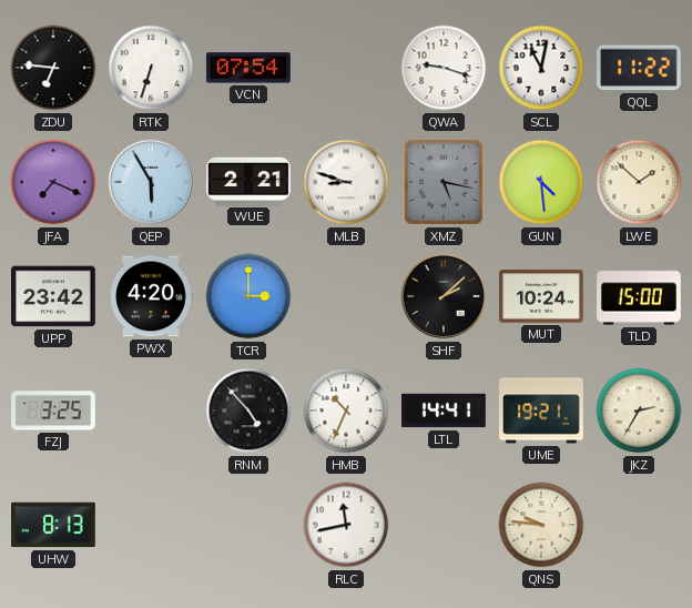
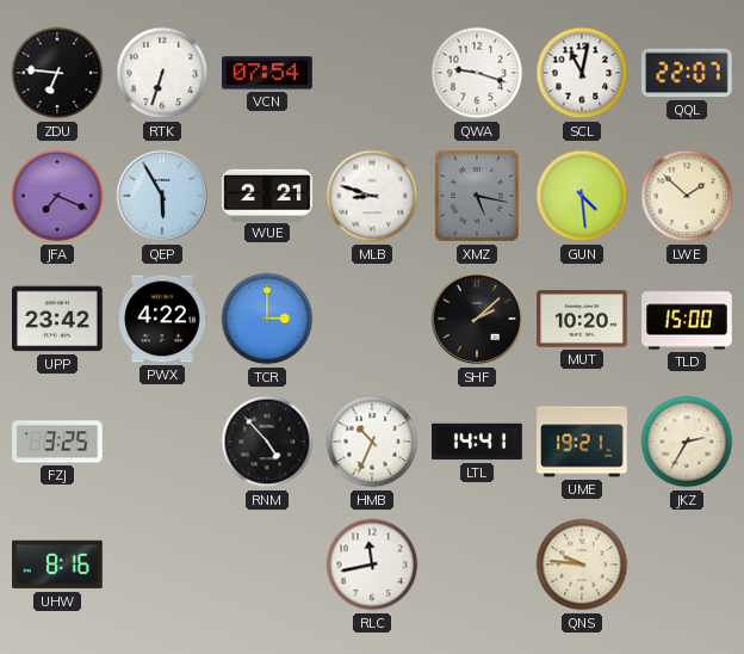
QQL: 11:22 -> 22:07
PWX: 4:20 -> 4:22
MUT: 10:24 -> 10:20
UHW: 8:13 -> 8:16
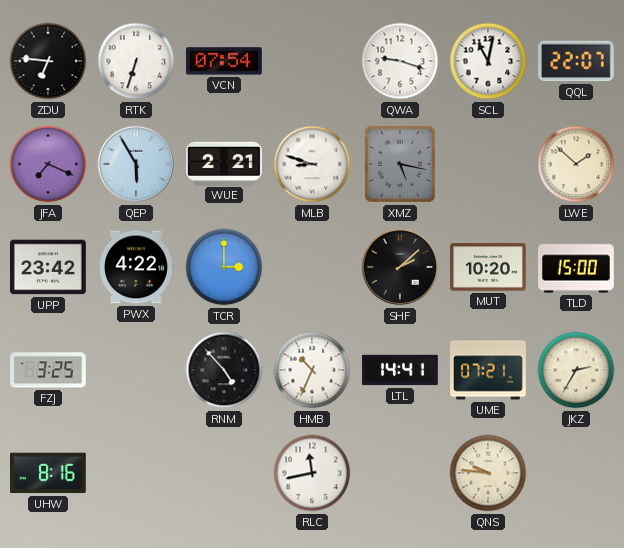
GUN: 4:29 -> none
UME: 19:21 -> 07:21
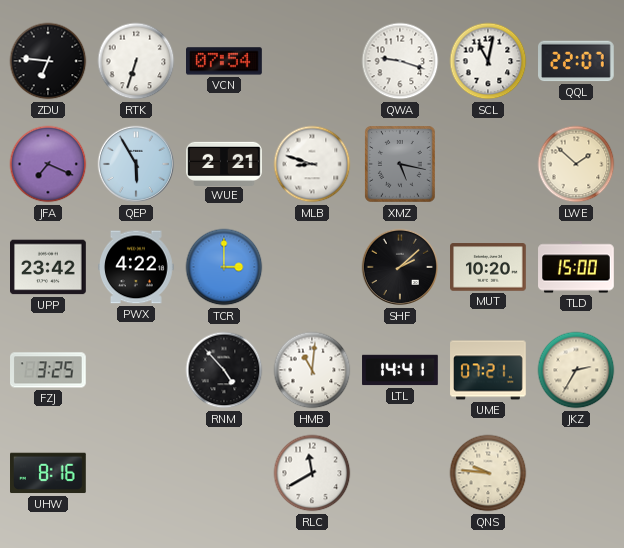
HMB: 10:34 -> 11:01
RLC: 11:43 -> 11:40
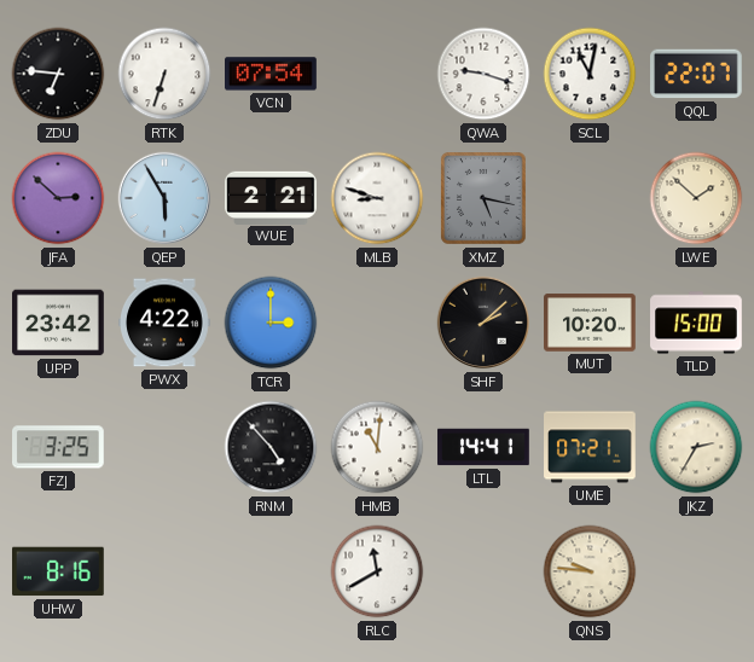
JFA: 7:19 -> 2:52
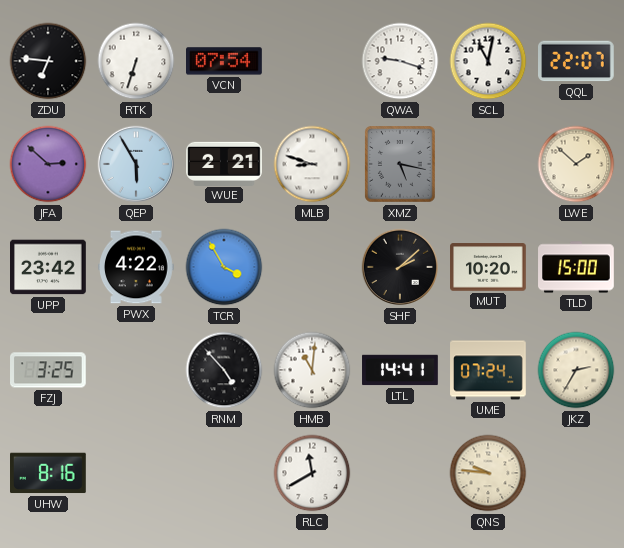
TCR: 3:00 -> 3:55
UME: 07:21 -> 07:24
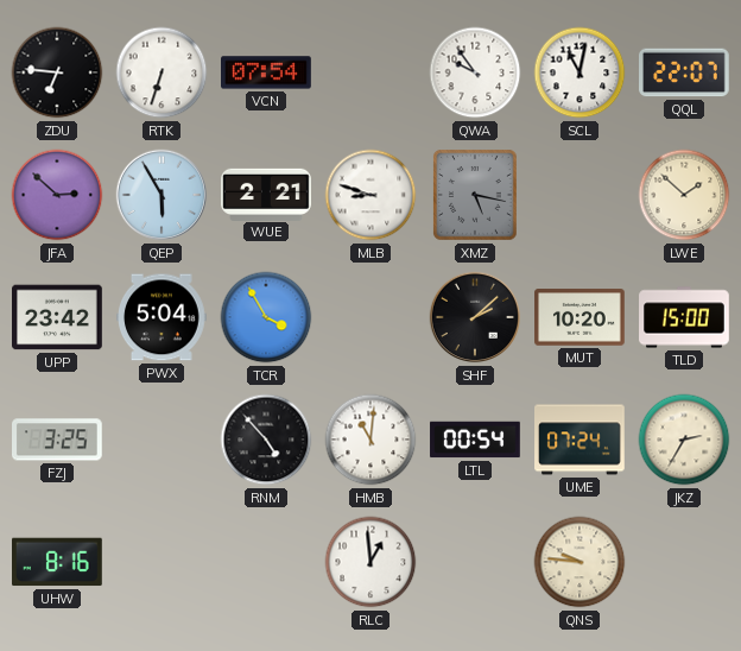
QWA: 9:18 -> 9:54
PWX: 4:22 -> 5:04
LTL: 14:41 -> 00:54
RLC: 11:40 -> 12:59
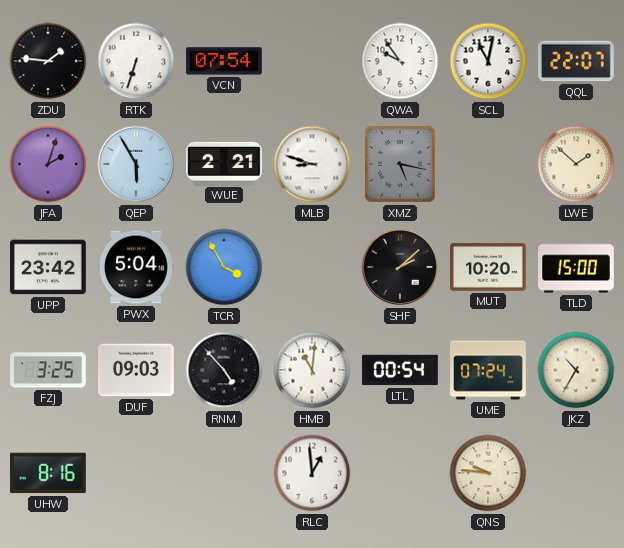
ZDU: 6:46 -> 1:46
JFA: 2:52 -> 2:03
DUF: none -> 09:03
JKZ: 2:35 -> 10:35
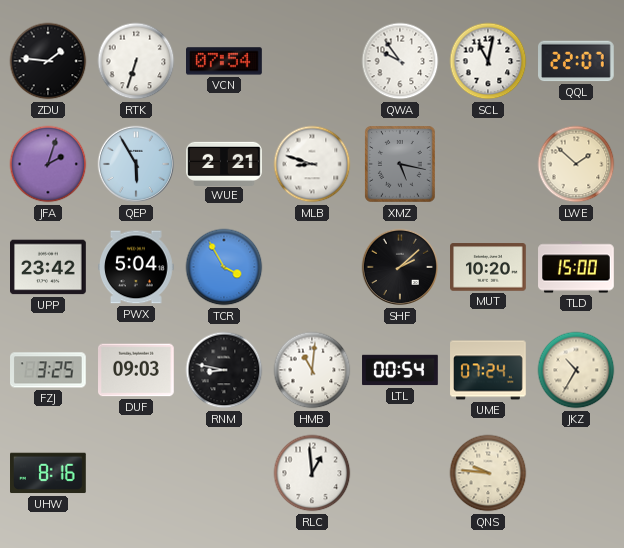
RNM: 4:53 -> 8:47
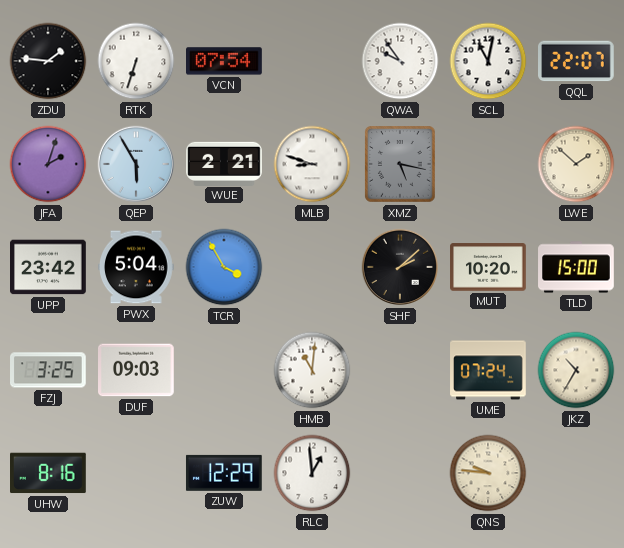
RNM: 8:47 -> none
LTL: 00:54 -> none
ZUW: none -> 12:29
